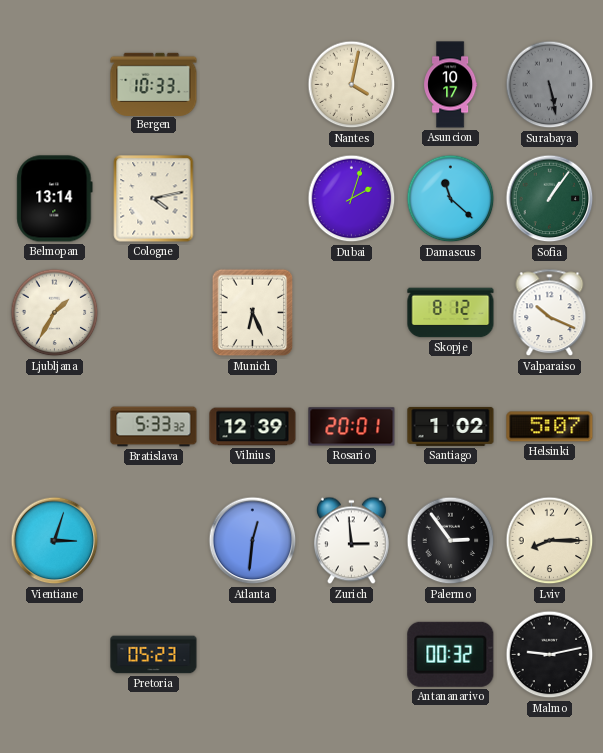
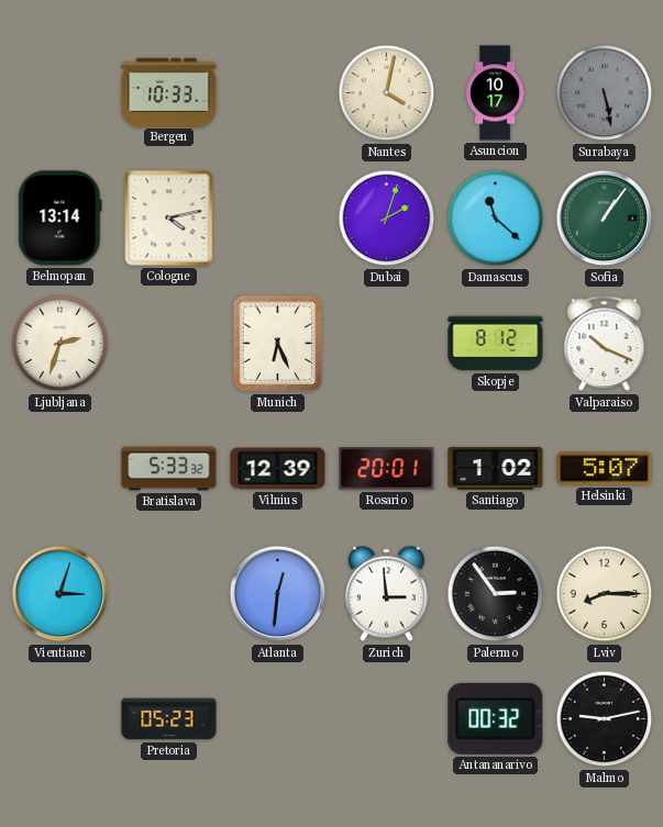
Ljubljana: 1:35 -> 2:33
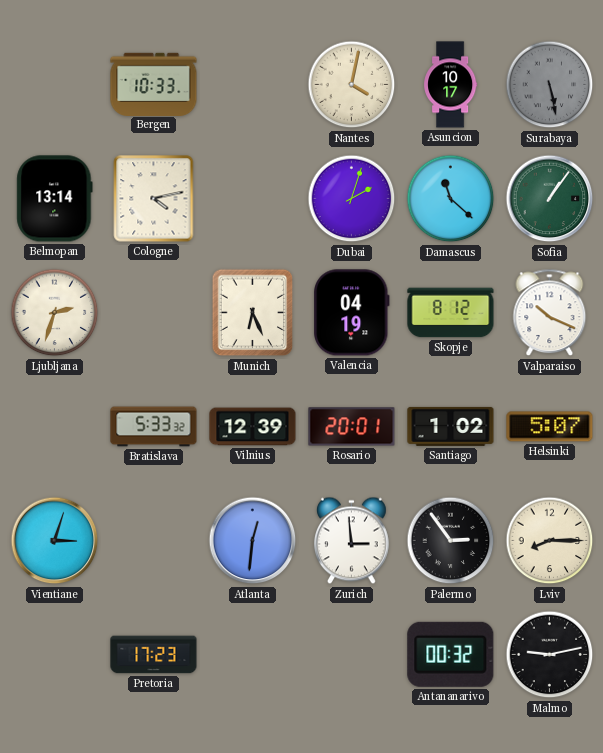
Valencia: none -> 04:19
Pretoria: 05:23 -> 17:23
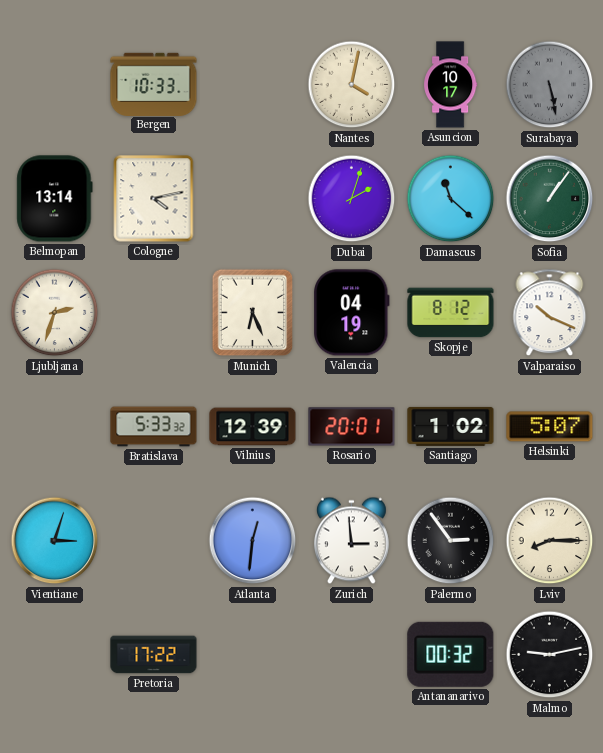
Pretoria: 17:23 -> 17:22
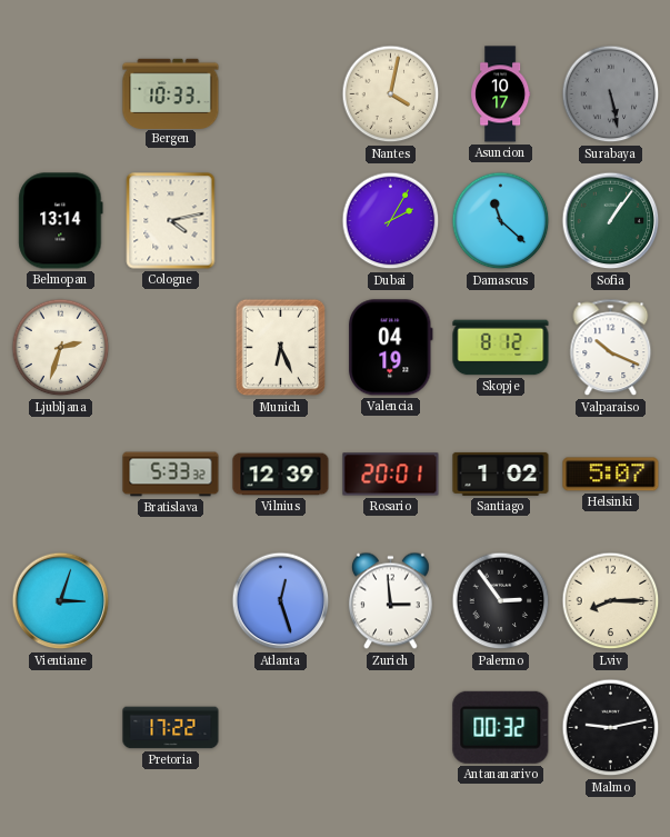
Dubai: 2:03 -> 2:05
Atlanta: 12:31 -> 12:27
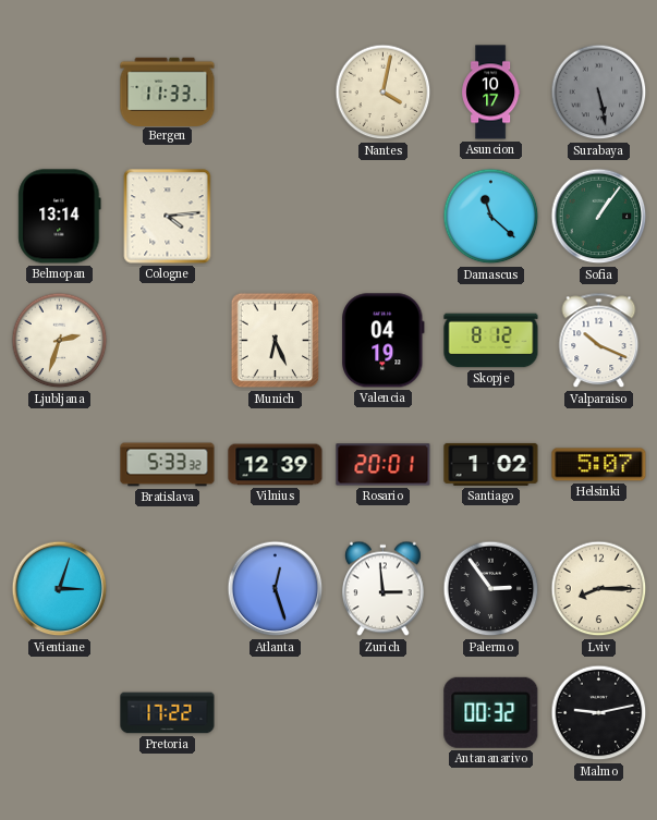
Bergen: 10:33 -> 11:33
Cologne: 4:13 -> 4:14
Dubai: 2:05 -> none
